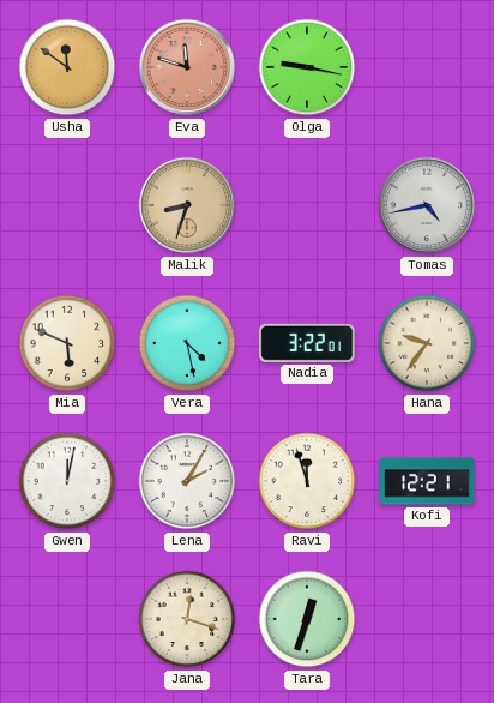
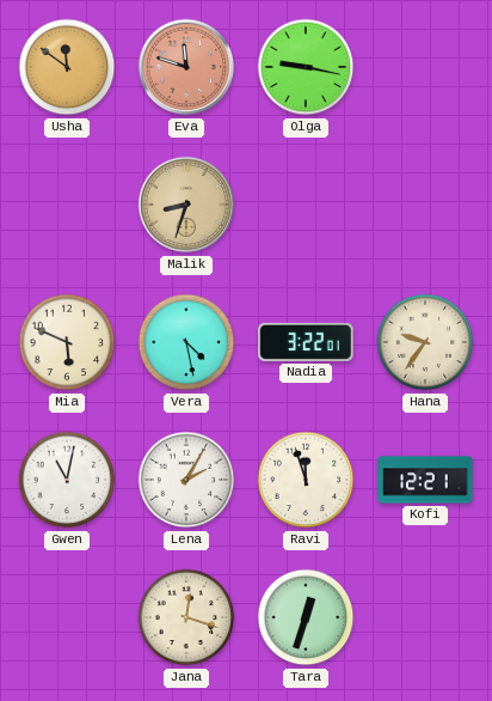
Tomas: 4:43 -> none
Gwen: 12:02 -> 11:02
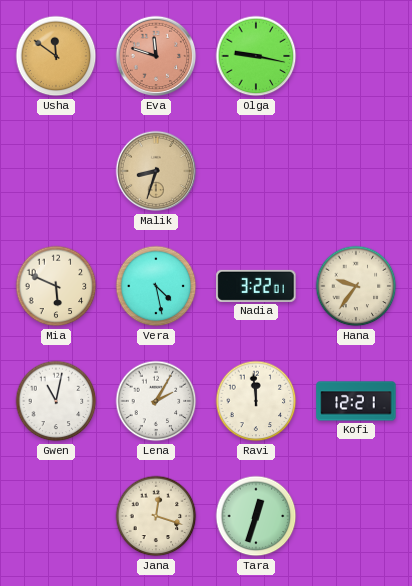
Ravi: 11:57 -> 11:59
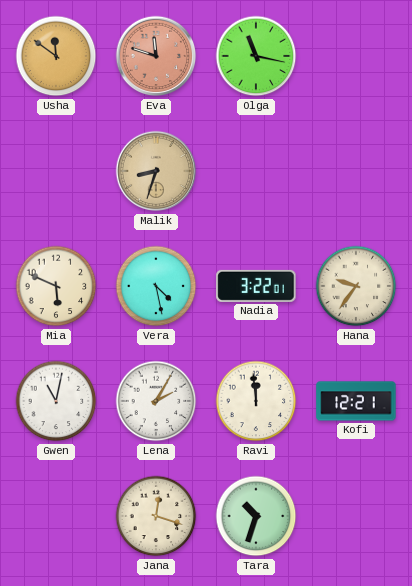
Olga: 9:17 -> 11:17
Tara: 12:33 -> 10:33
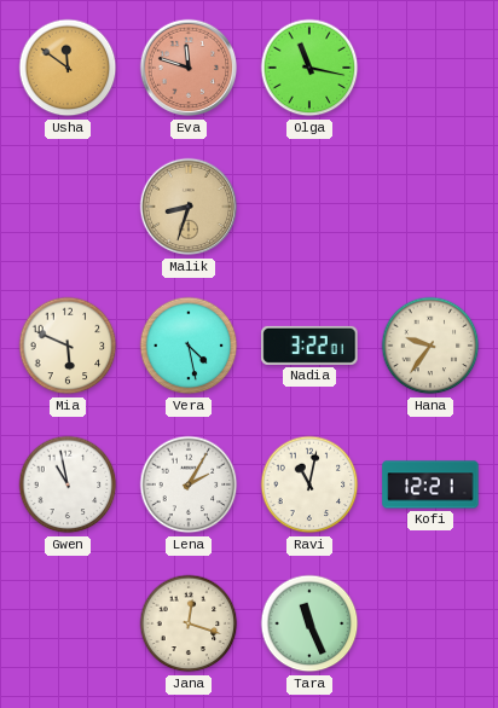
Gwen: 11:02 -> 10:58
Ravi: 11:59 -> 11:02
Tara: 10:33 -> 11:26
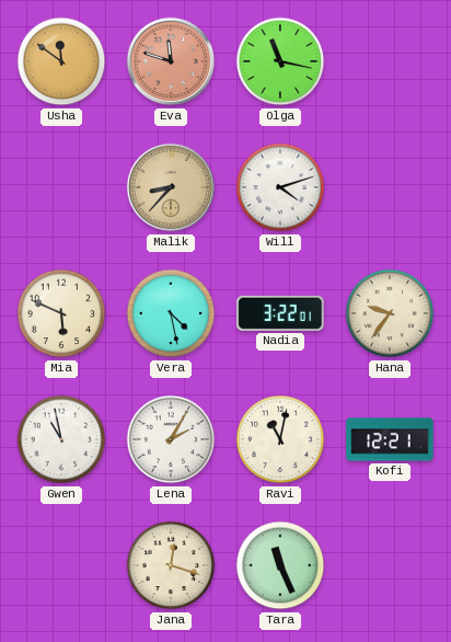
Malik: 8:33 -> 8:37
Will: none -> 4:12
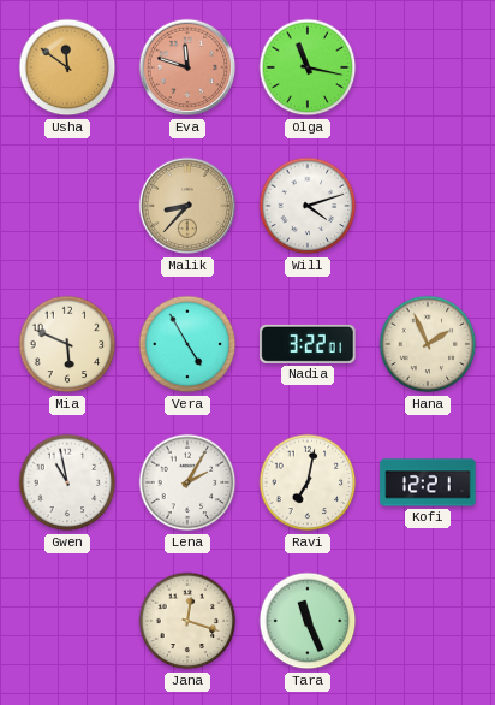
Vera: 4:28 -> 4:55
Hana: 9:36 -> 1:56
Ravi: 11:02 -> 7:02
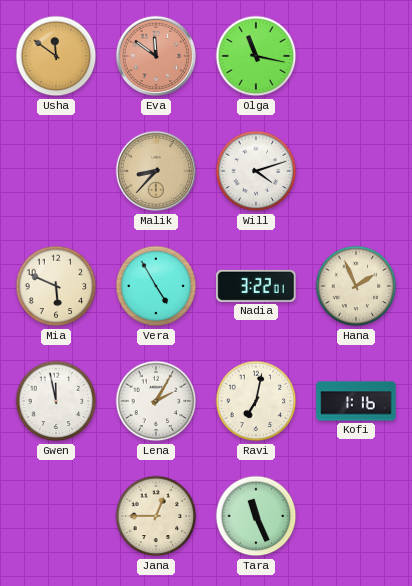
Eva: 11:48 -> 11:51
Gwen: 10:58 -> 11:58
Kofi: 12:21 -> 1:16
Jana: 12:18 -> 12:45
